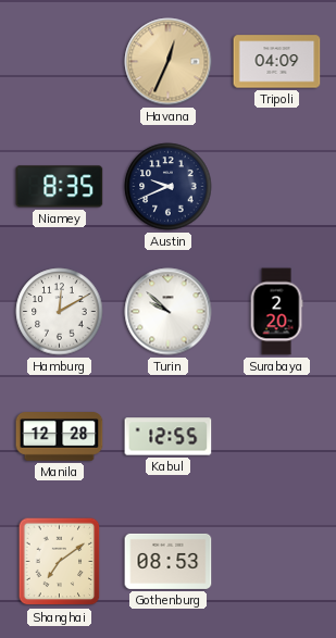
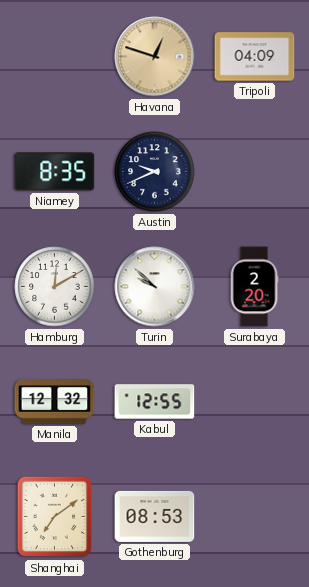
Havana: 12:34 -> 12:48
Manila: 12:28 -> 12:32
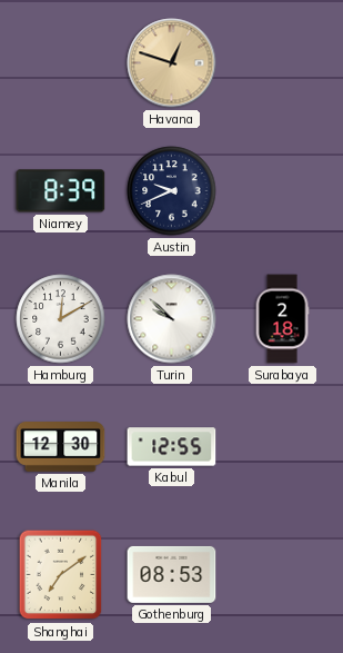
Tripoli: 04:09 -> none
Niamey: 8:35 -> 8:39
Surabaya: 2:20 -> 2:18
Manila: 12:32 -> 12:30
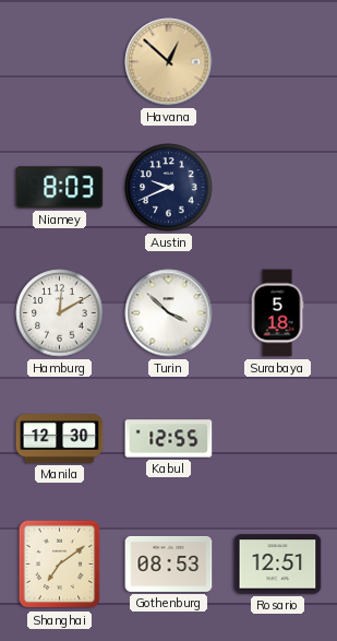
Havana: 12:48 -> 12:52
Niamey: 8:39 -> 8:03
Turin: 9:52 -> 3:52
Surabaya: 2:18 -> 5:18
Rosario: none -> 12:51
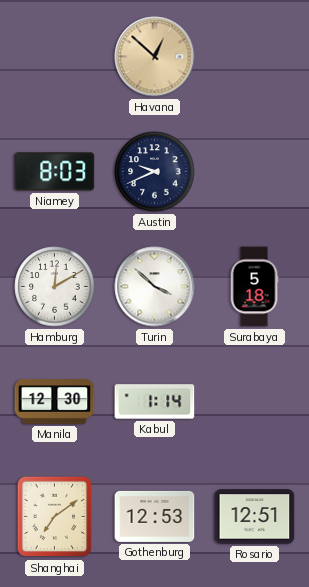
Kabul: 12:55 -> 1:14
Gothenburg: 08:53 -> 12:53
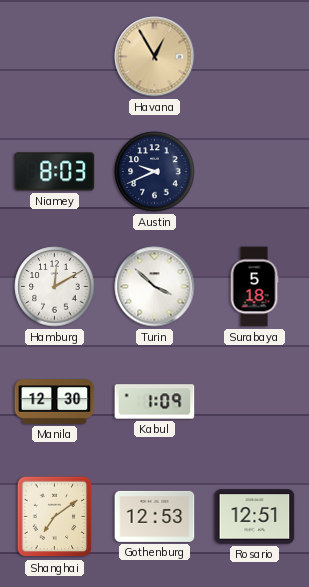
Havana: 12:52 -> 12:55
Kabul: 1:14 -> 1:09
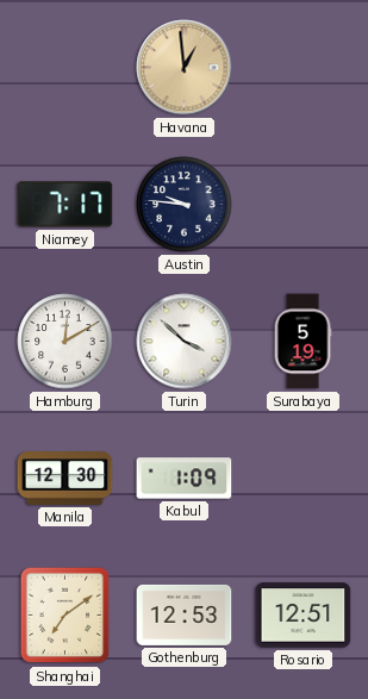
Havana: 12:55 -> 12:59
Niamey: 8:03 -> 7:17
Austin: 9:41 -> 9:46
Surabaya: 5:18 -> 5:19
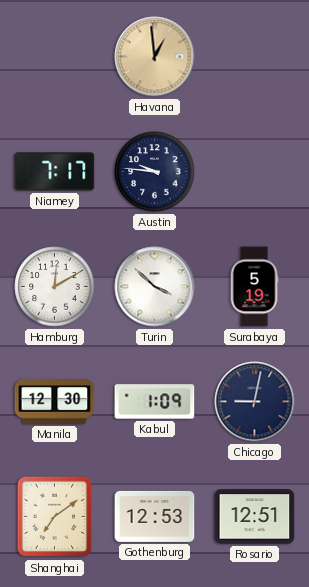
Chicago: none -> 9:02
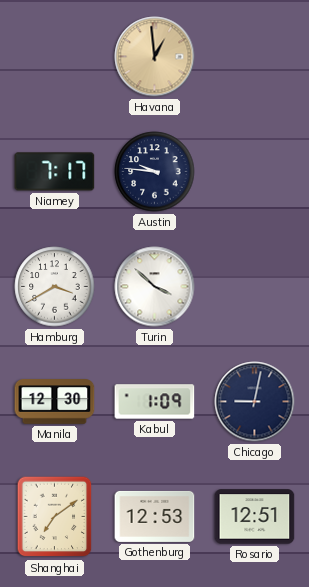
Hamburg: 12:10 -> 3:40
Surabaya: 5:19 -> none
